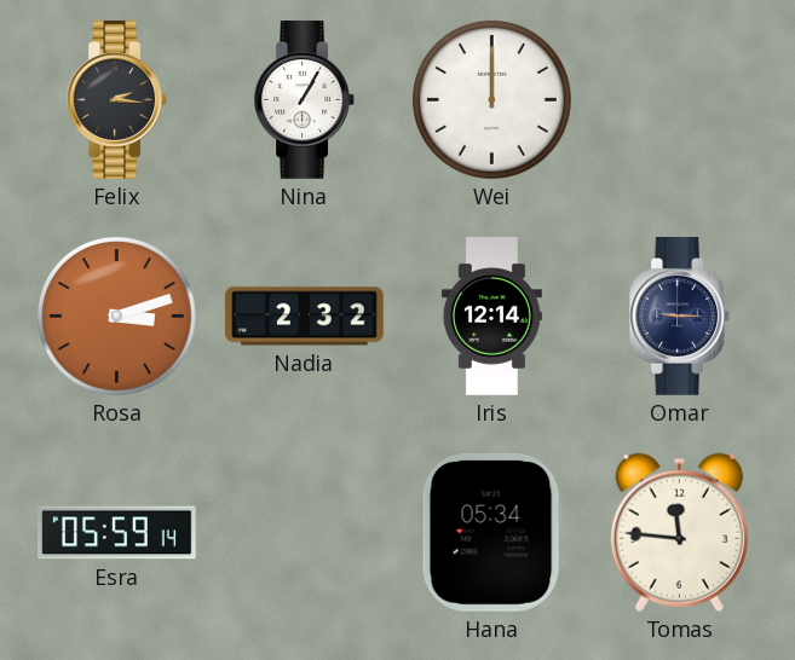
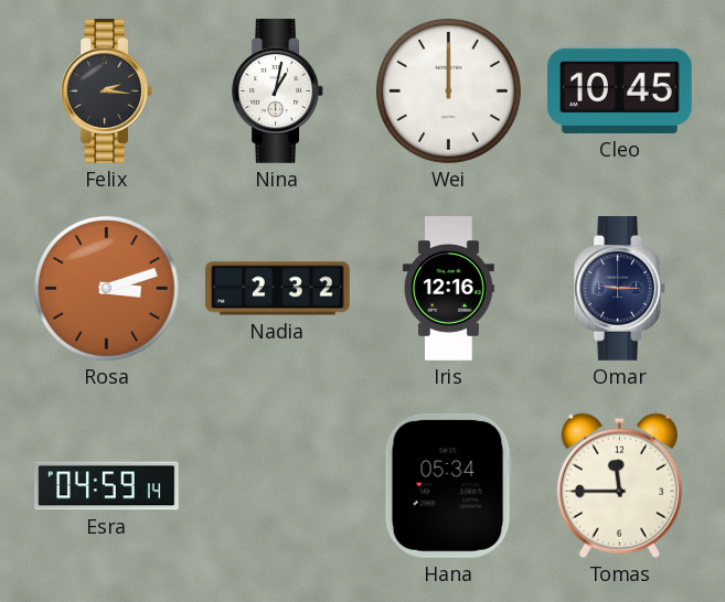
Nina: 1:05 -> 1:02
Cleo: none -> 10:45
Iris: 12:14 -> 12:16
Esra: 05:59 -> 04:59
Tomas: 11:46 -> 11:45
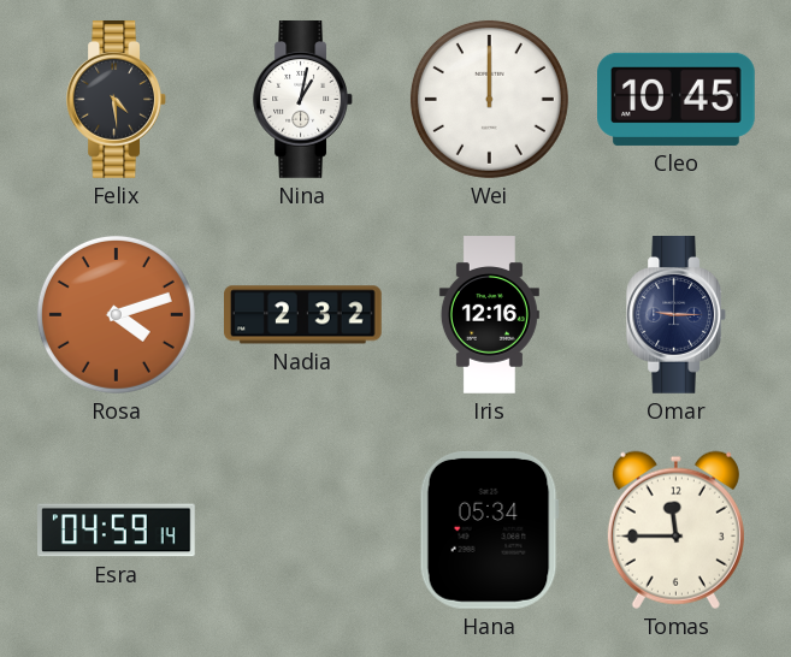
Felix: 2:16 -> 4:29
Rosa: 3:12 -> 4:12
